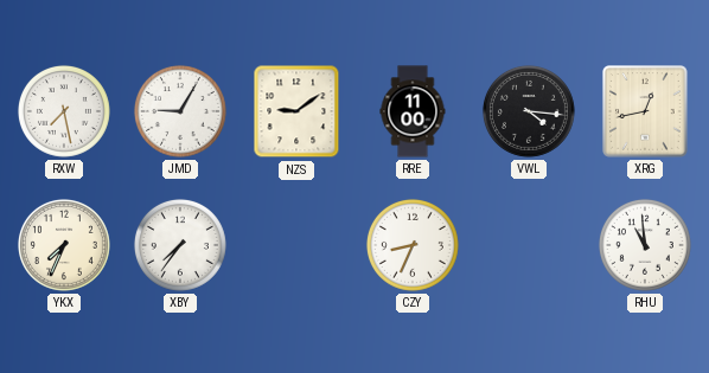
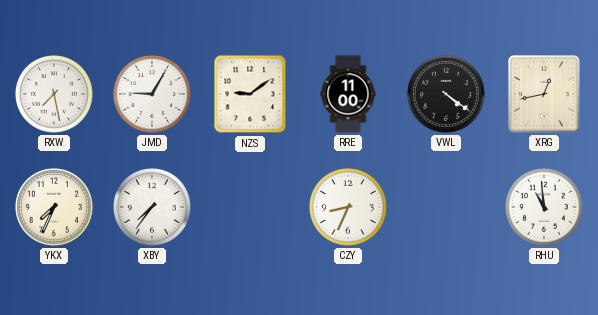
VWL: 4:16 -> 4:21
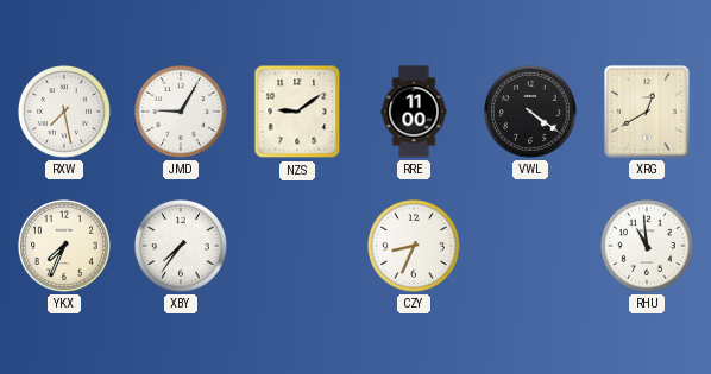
XRG: 12:43 -> 12:40
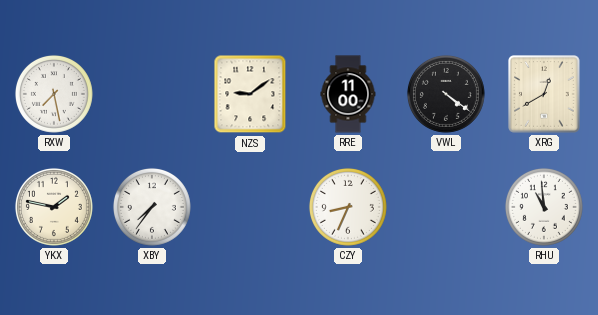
JMD: 9:05 -> none
YKX: 7:34 -> 1:47
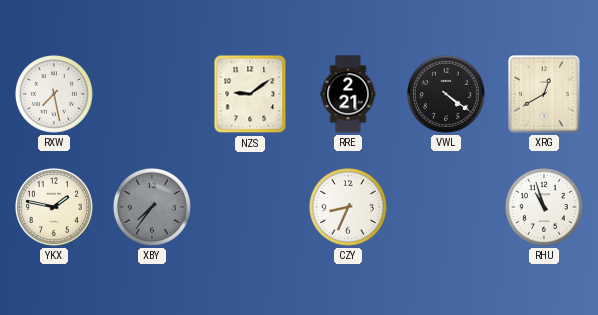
RRE: 11:00 -> 2:21
XBY dial: white -> grey
RHU: 10:59 -> 10:57
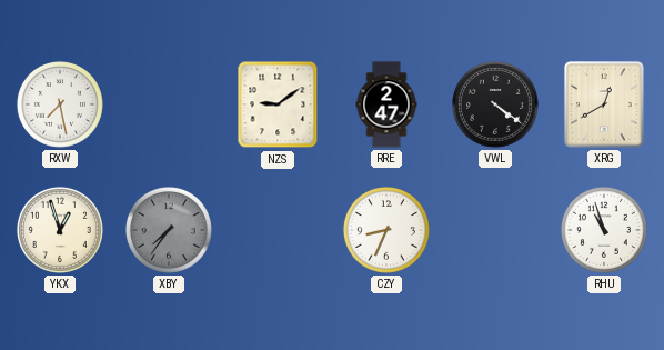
RRE: 2:21 -> 2:47
YKX: 1:47 -> 12:57
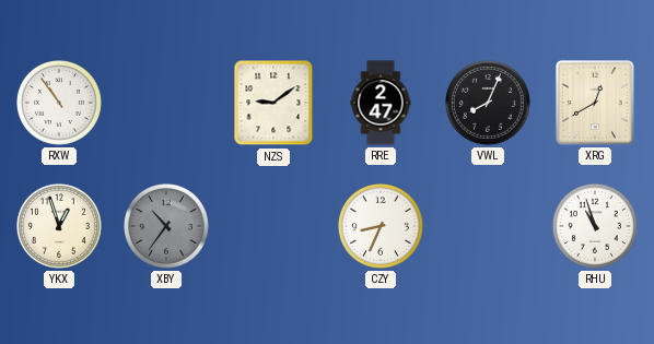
RXW: 7:28 -> 10:54
VWL: 4:21 -> 8:04
XBY: 7:36 -> 10:36
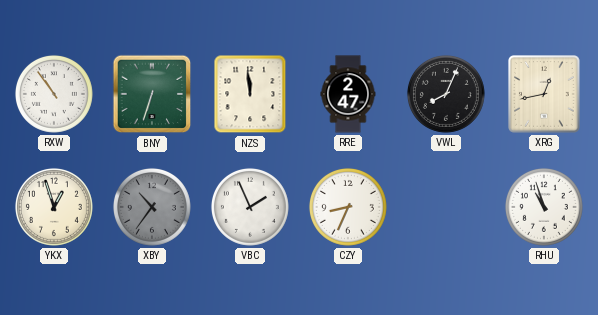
BNY: none -> 6:33
NZS: 9:09 -> 11:59
XRG: 12:40 -> 12:43
VBC: none -> 1:56
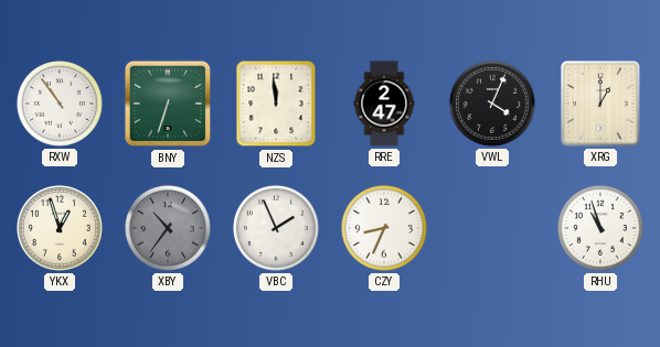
VWL: 8:04 -> 4:04
XRG: 12:43 -> 1:00
